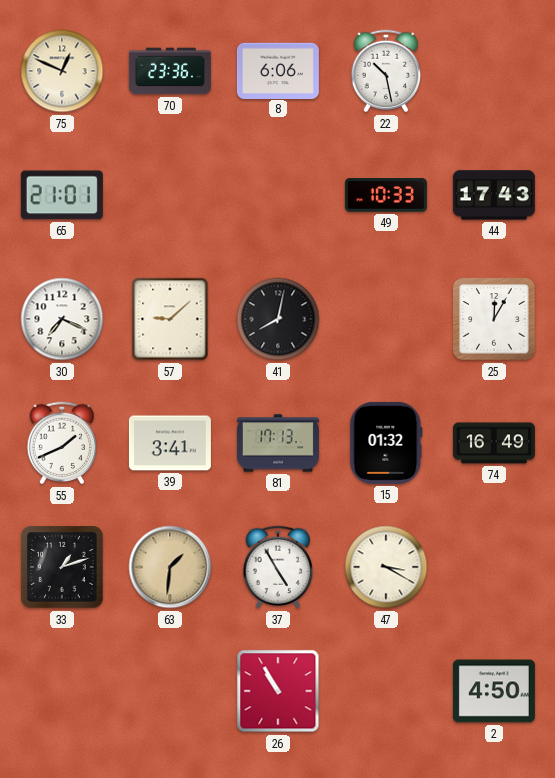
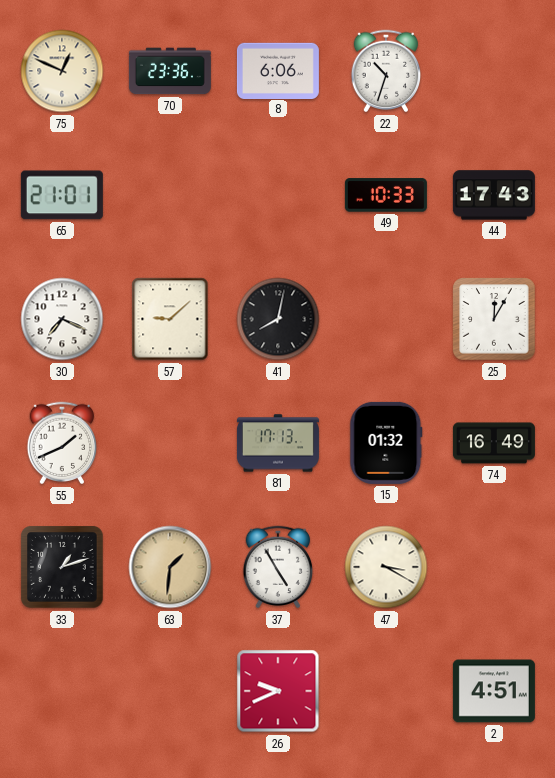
22: 10:28 -> 10:33
39: 3:41 -> none
26: 10:55 -> 9:41
2: 4:50 -> 4:51
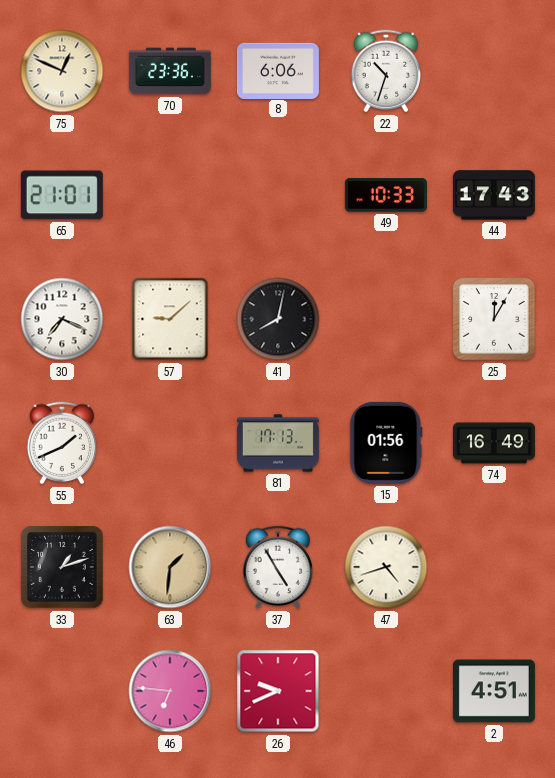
15: 01:32 -> 01:56
47: 3:20 -> 4:42
46: none -> 6:46
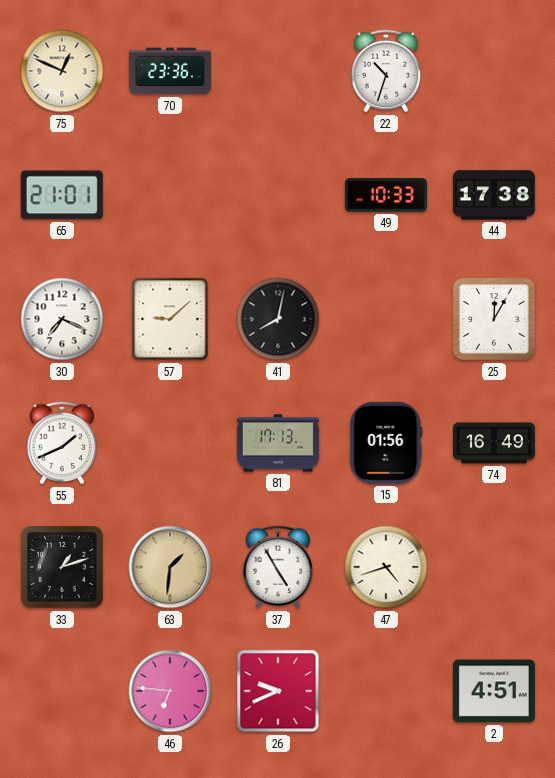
8: 6:06 -> none
44: 17:43 -> 17:38
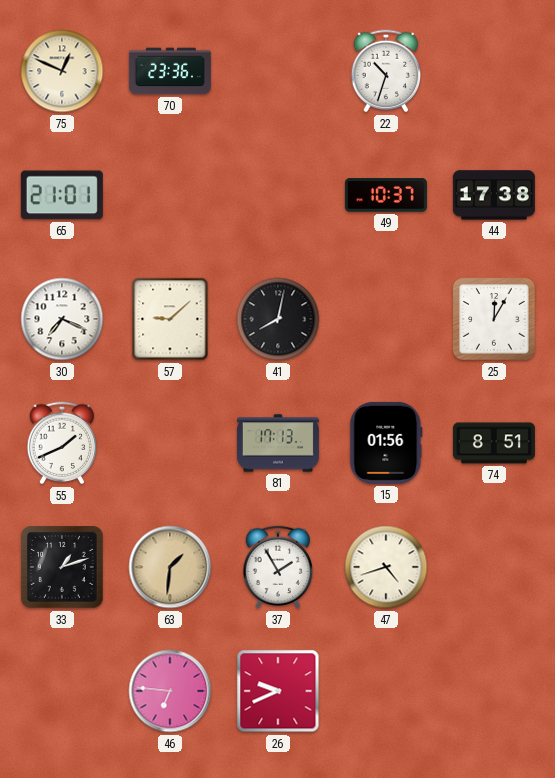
49: 10:33 -> 10:37
74: 16:49 -> 8:51
37: 4:55 -> 1:55
2: 4:51 -> none
